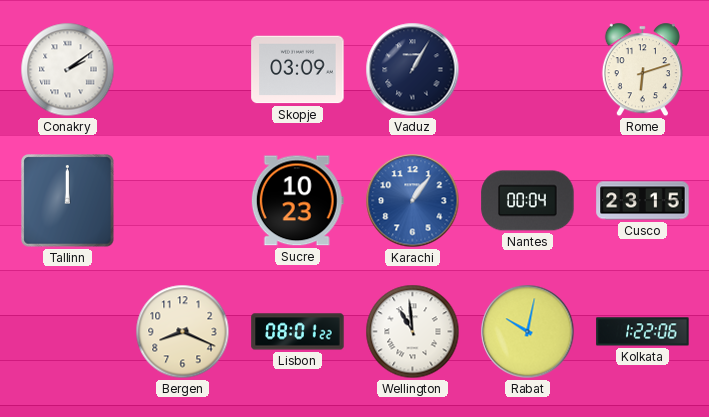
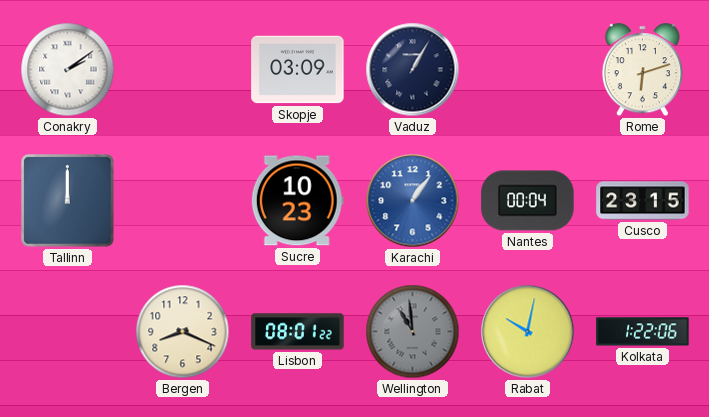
Wellington dial: white -> grey
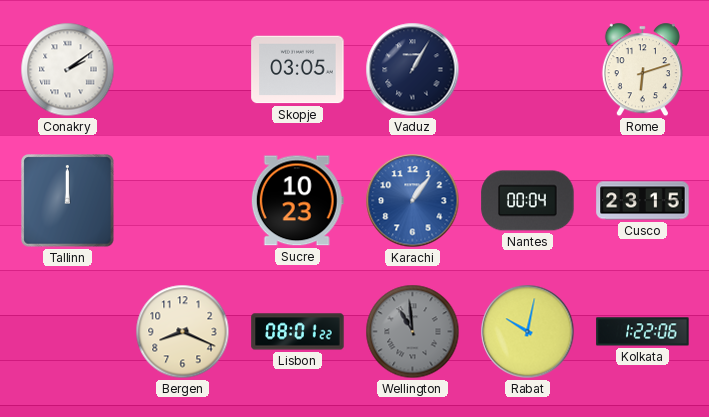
Skopje: 03:09 -> 03:05
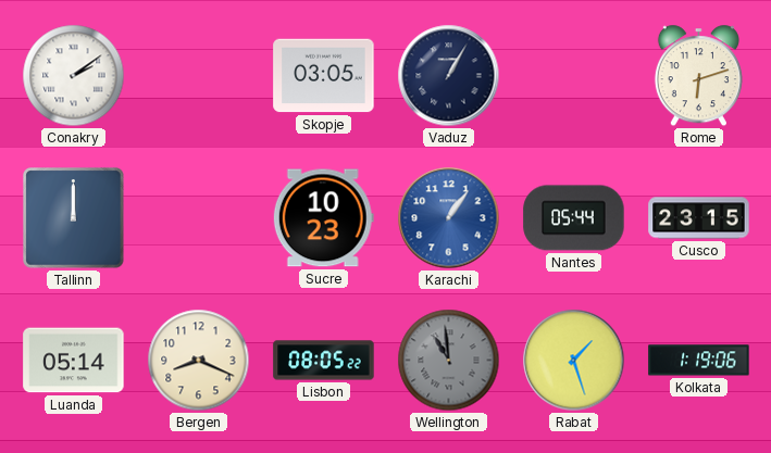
Nantes: 00:04 -> 05:44
Luanda: none -> 05:14
Lisbon: 08:01 -> 08:05
Rabat: 10:02 -> 1:27
Kolkata: 1:22 -> 1:19
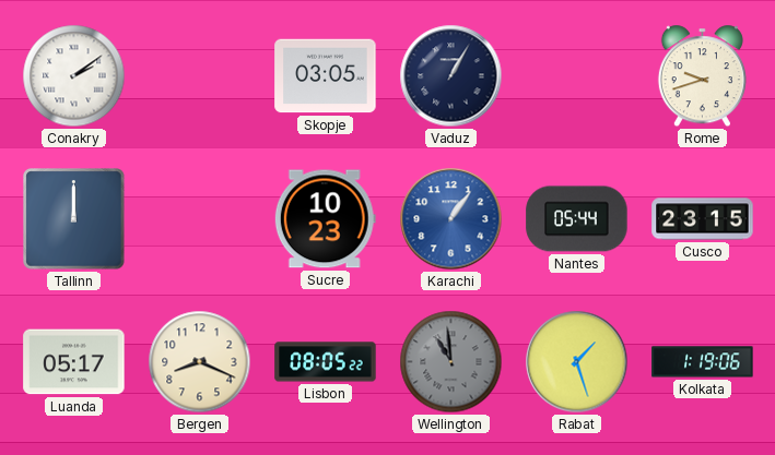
Rome: 6:12 -> 9:42
Luanda: 05:14 -> 05:17
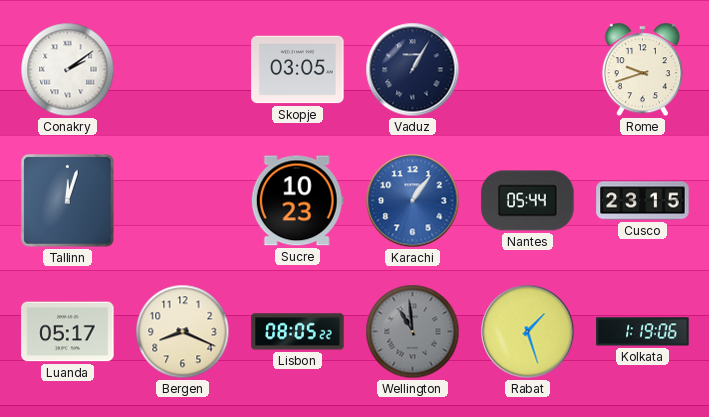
Tallinn: 12:00 -> 12:03
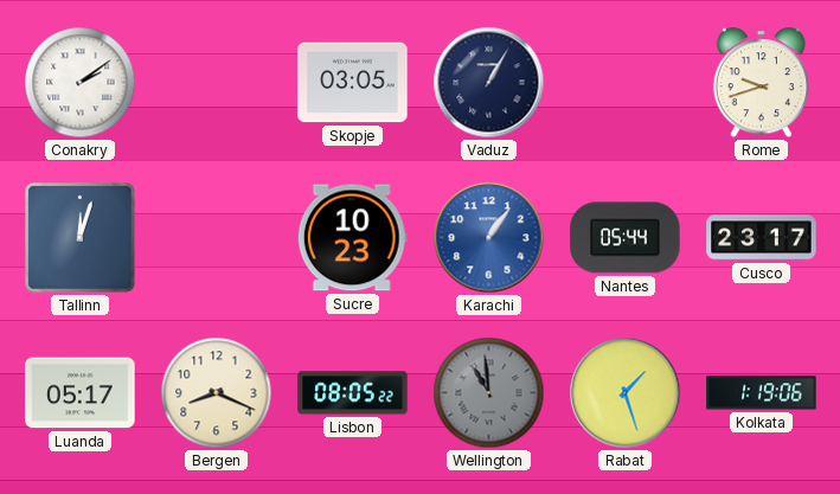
Cusco: 23:15 -> 23:17
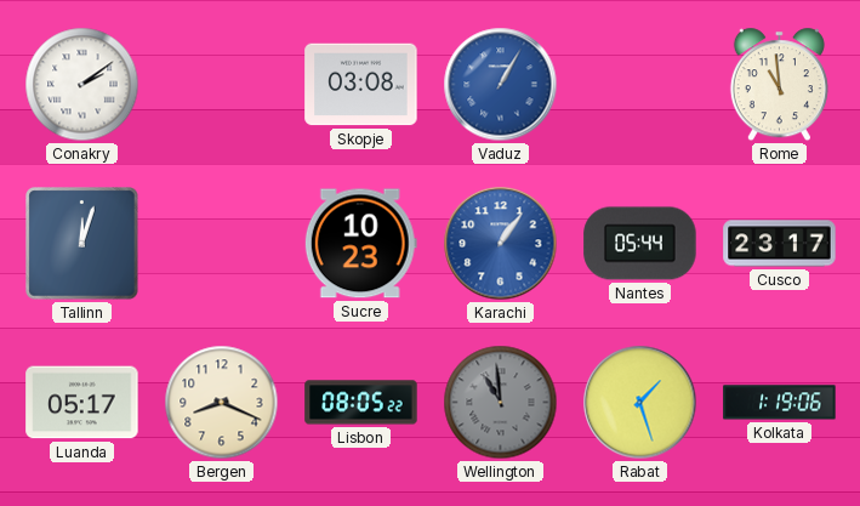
Skopje: 03:05 -> 03:08
Vaduz dial: navy -> blue
Rome: 9:42 -> 10:59
